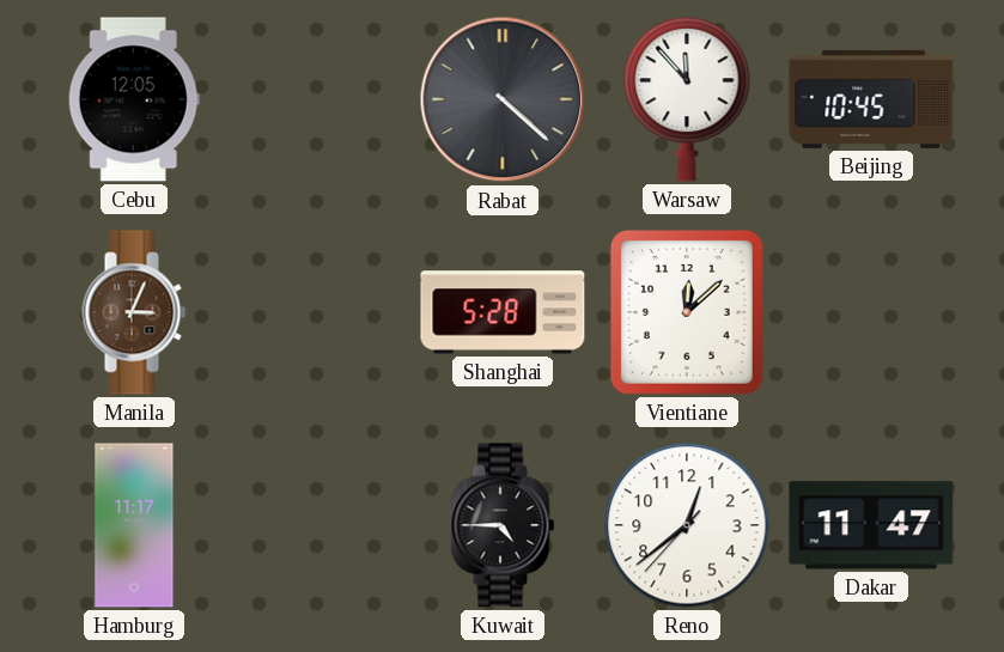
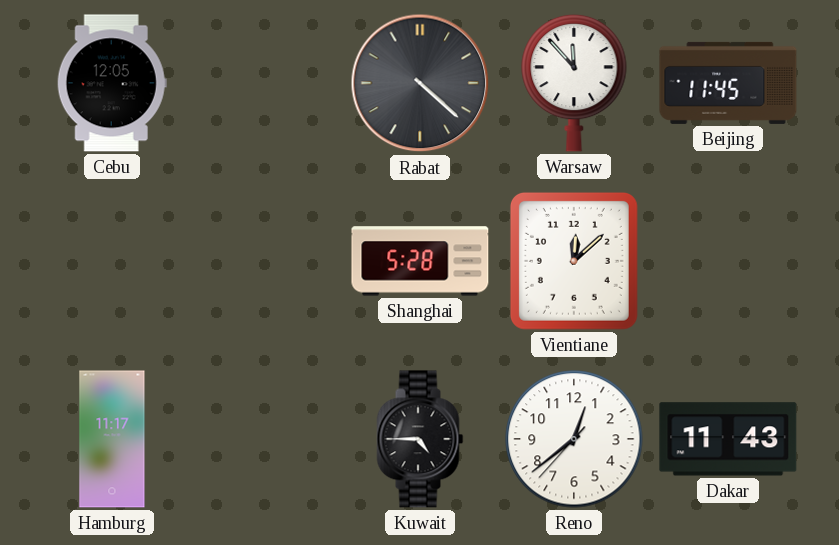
Beijing: 10:45 -> 11:45
Manila: 3:04 -> none
Dakar: 11:47 -> 11:43
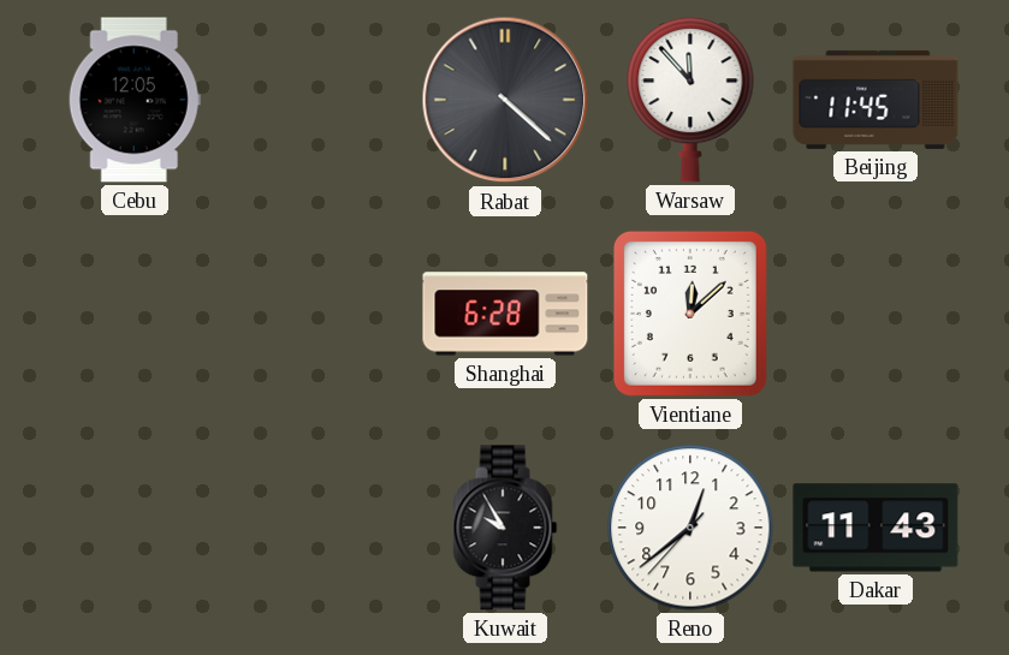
Shanghai: 5:28 -> 6:28
Hamburg: 11:17 -> none
Kuwait: 4:45 -> 9:55
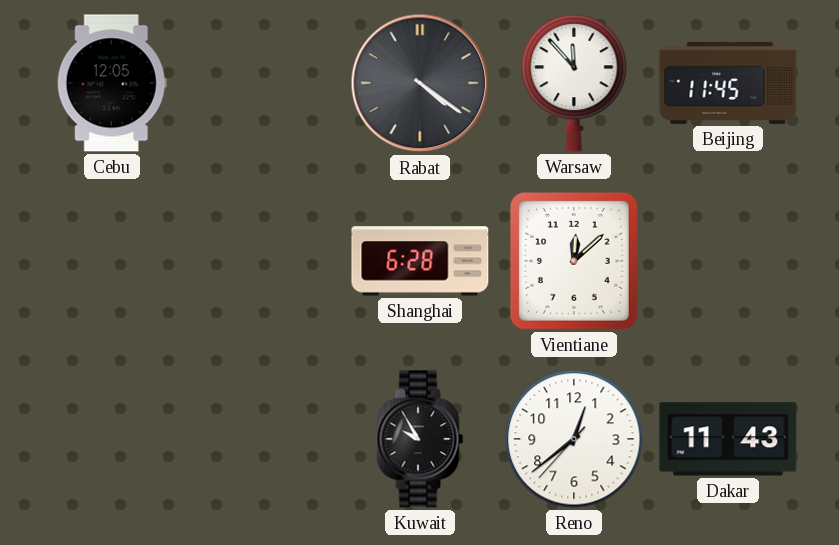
Rabat: 4:22 -> 4:21
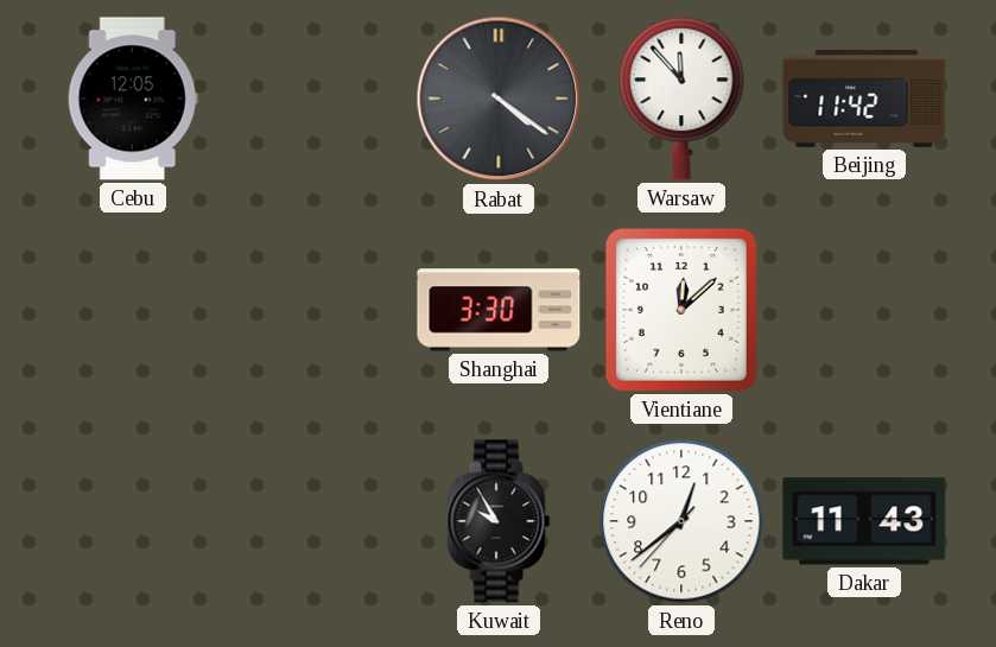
Beijing: 11:45 -> 11:42
Shanghai: 6:28 -> 3:30
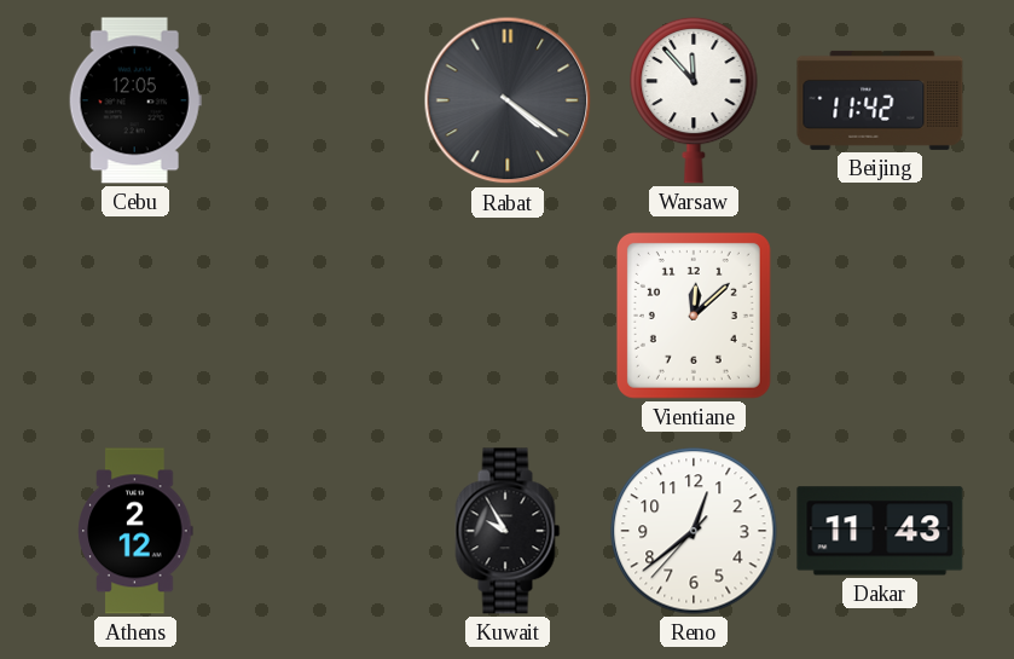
Shanghai: 3:30 -> none
Athens: none -> 2:12
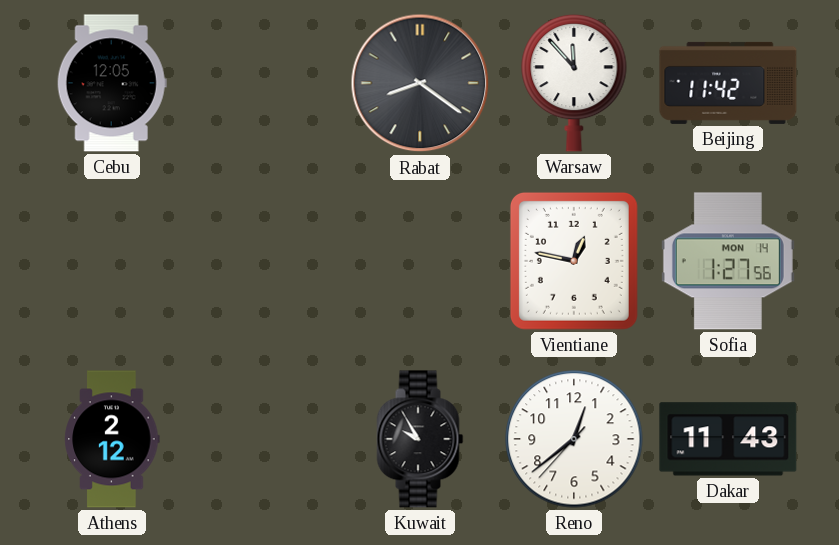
Rabat: 4:21 -> 8:21
Vientiane: 12:08 -> 12:47
Sofia: none -> 1:27
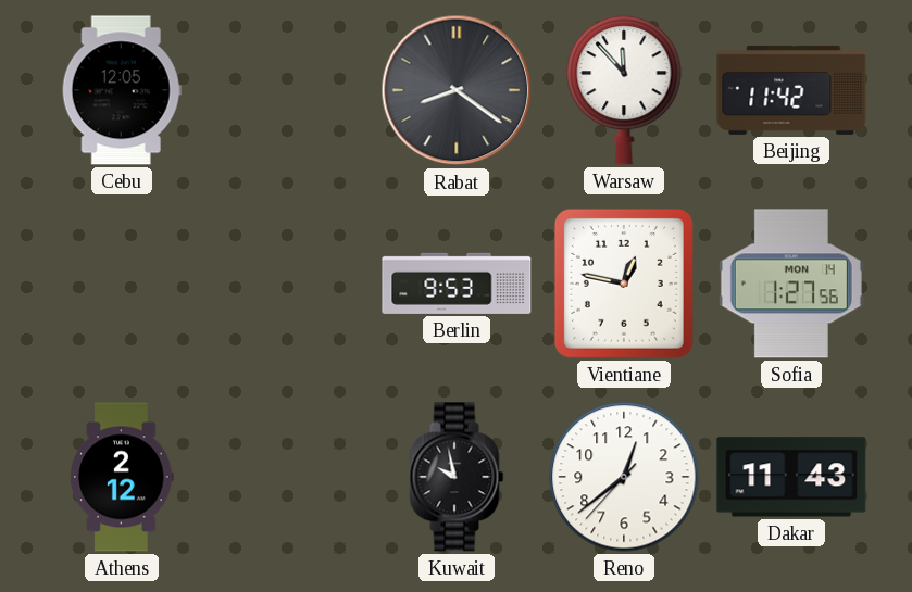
Berlin: none -> 9:53
Kuwait: 9:55 -> 9:58
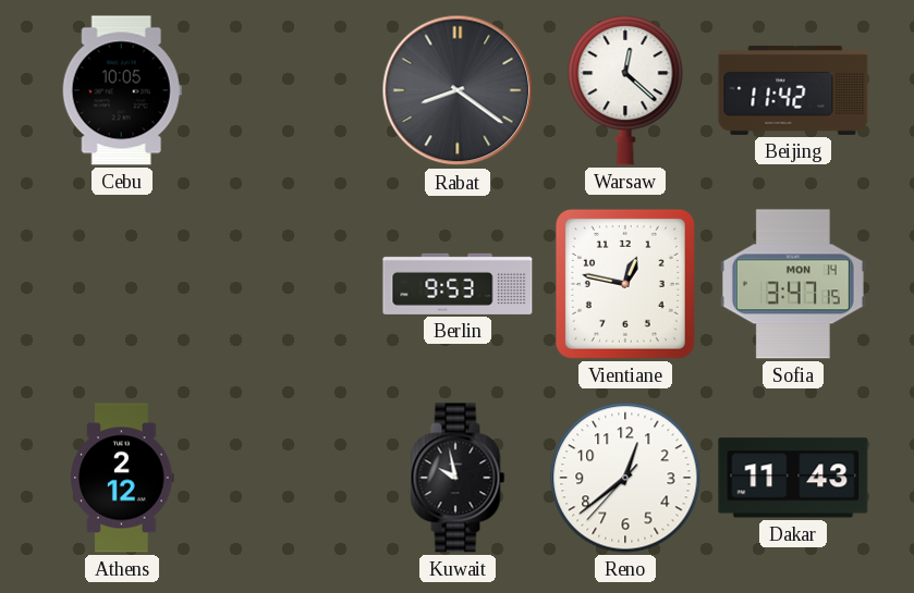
Cebu: 12:05 -> 10:05
Warsaw: 11:53 -> 12:22
Sofia: 1:27 -> 3:47
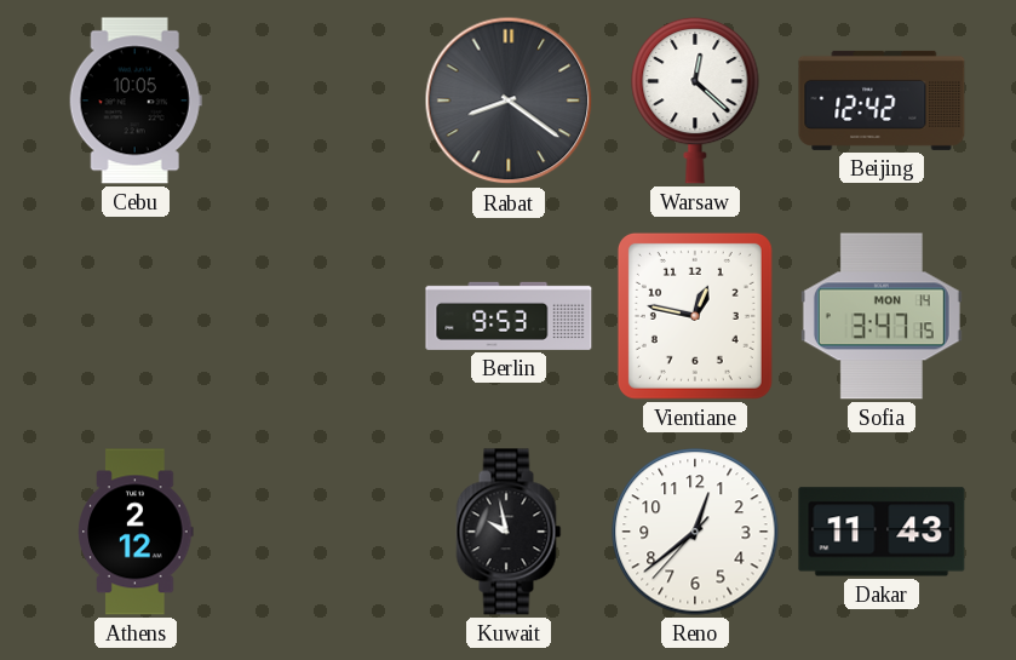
Beijing: 11:42 -> 12:42
